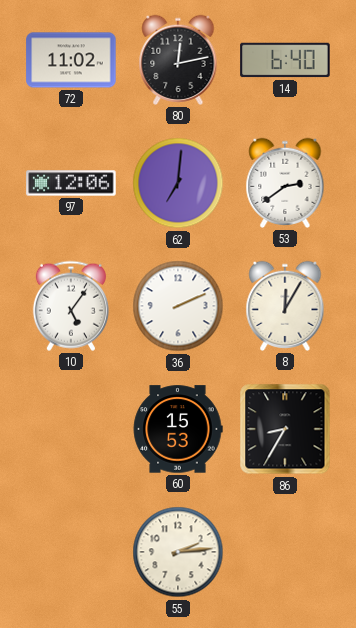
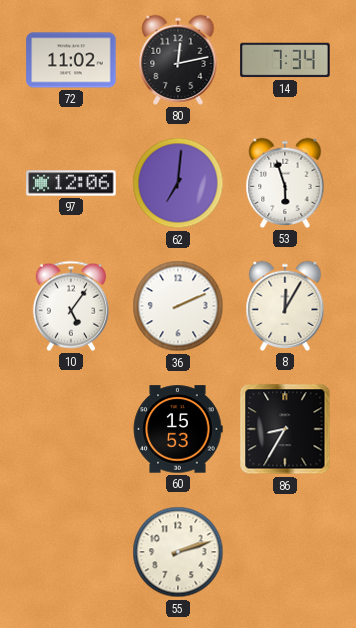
14: 6:40 -> 7:34
53: 2:39 -> 5:57
55: 2:14 -> 2:12
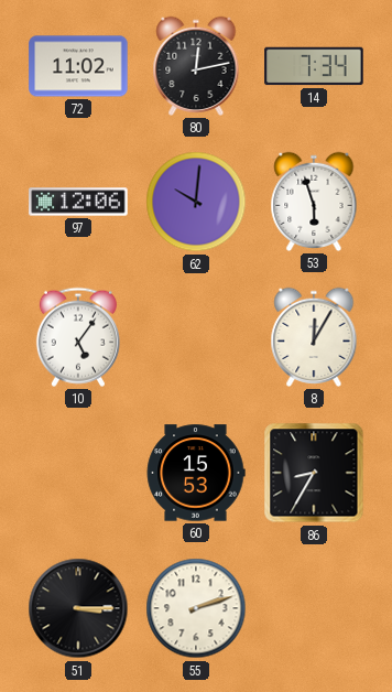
62: 7:01 -> 10:01
36: 2:11 -> none
51: none -> 3:15
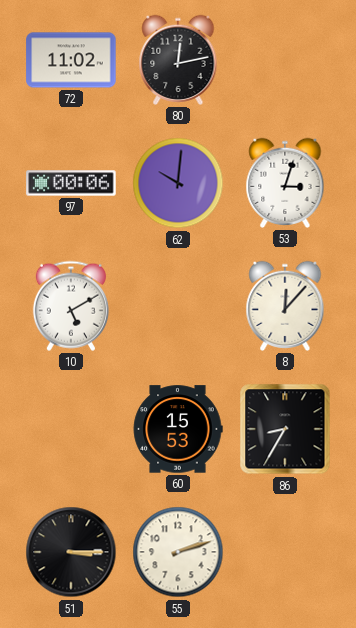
14: 7:34 -> none
97: 12:06 -> 00:06
53: 5:57 -> 3:03
10: 5:06 -> 5:10
8: 12:05 -> 12:07
